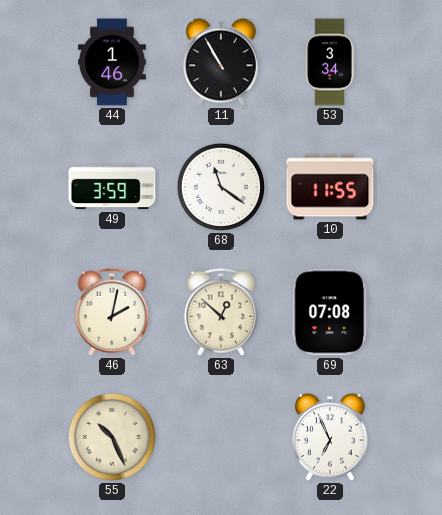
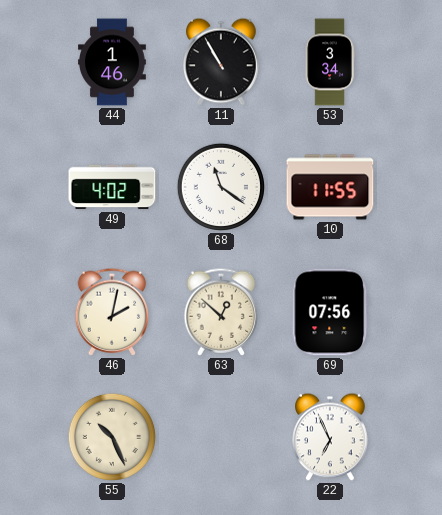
49: 3:59 -> 4:02
69: 07:08 -> 07:56
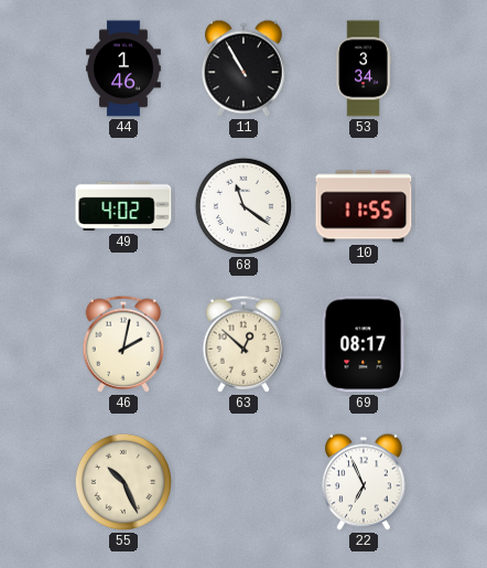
69: 07:56 -> 08:17
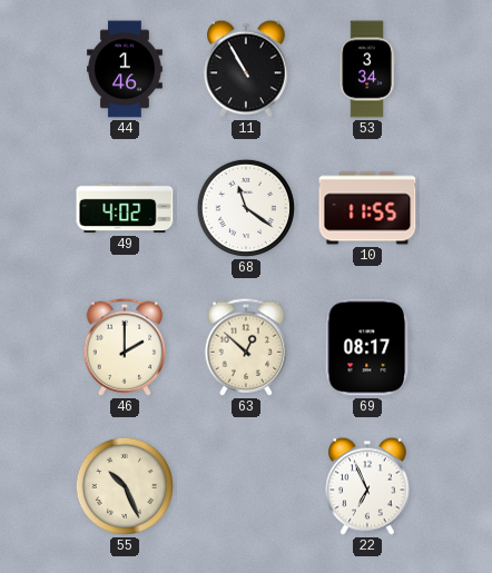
46: 2:02 -> 2:00
